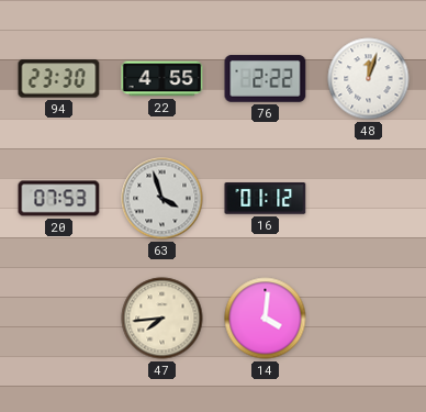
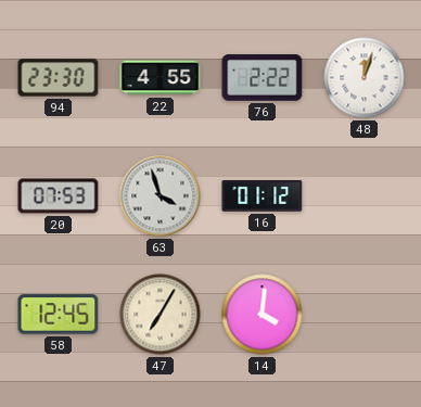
58: none -> 12:45
47: 7:44 -> 7:05
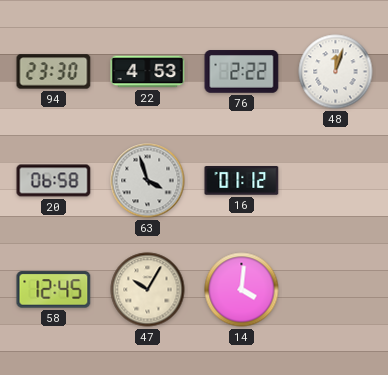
22: 4:55 -> 4:53
20: 07:53 -> 06:58
47: 7:05 -> 10:05
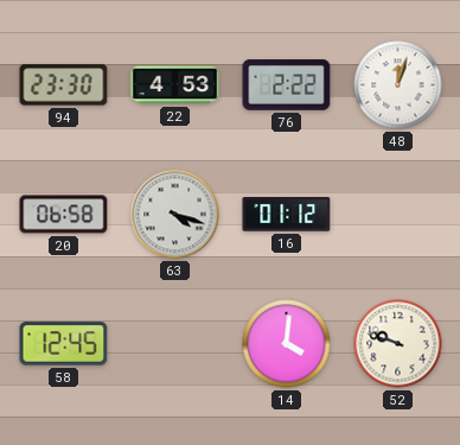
63: 3:57 -> 4:18
47: 10:05 -> none
52: none -> 9:48
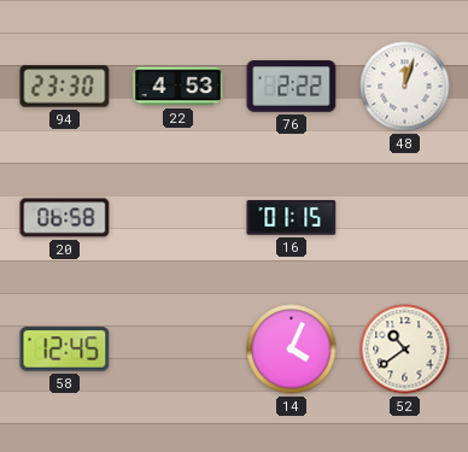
63: 4:18 -> none
16: 01:12 -> 01:15
14: 4:01 -> 4:04
52: 9:48 -> 10:39
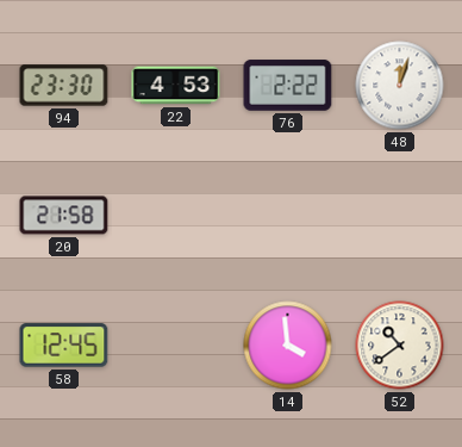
20: 06:58 -> 21:58
16: 01:15 -> none
14: 4:04 -> 3:59
